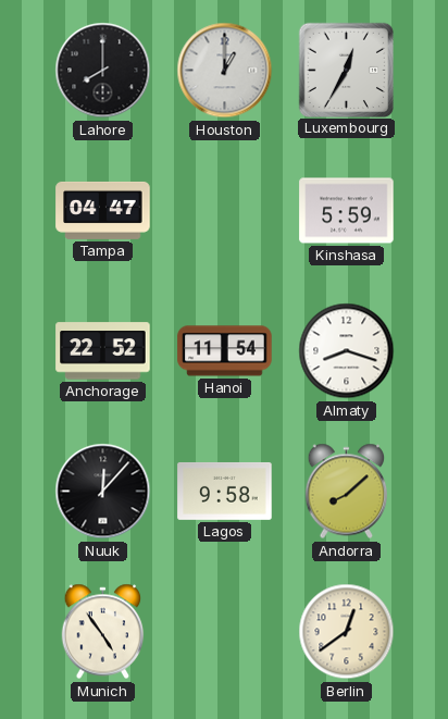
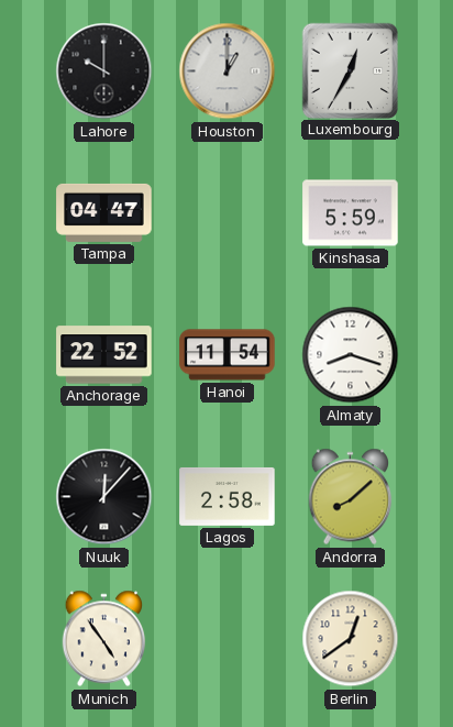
Lahore: 8:00 -> 10:00
Lagos: 9:58 -> 2:58
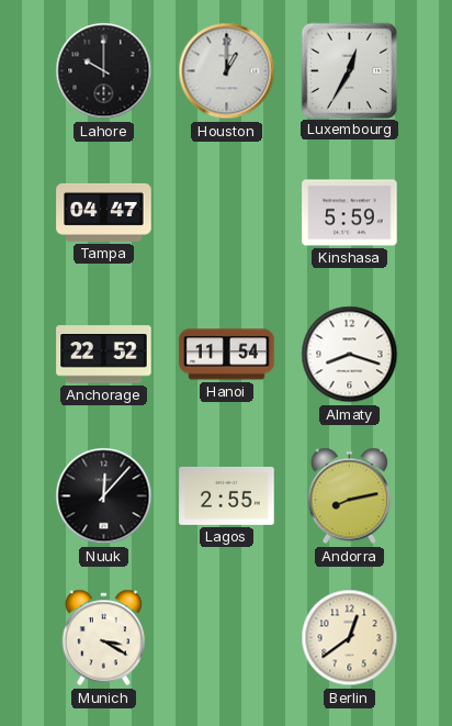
Lagos: 2:58 -> 2:55
Andorra: 8:08 -> 8:13
Munich: 4:54 -> 3:20
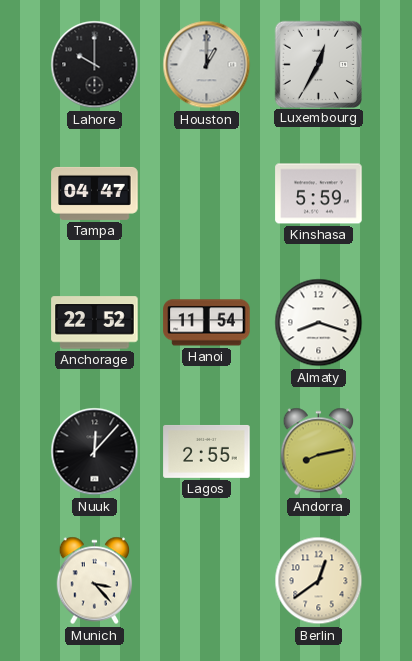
Munich: 3:20 -> 3:23
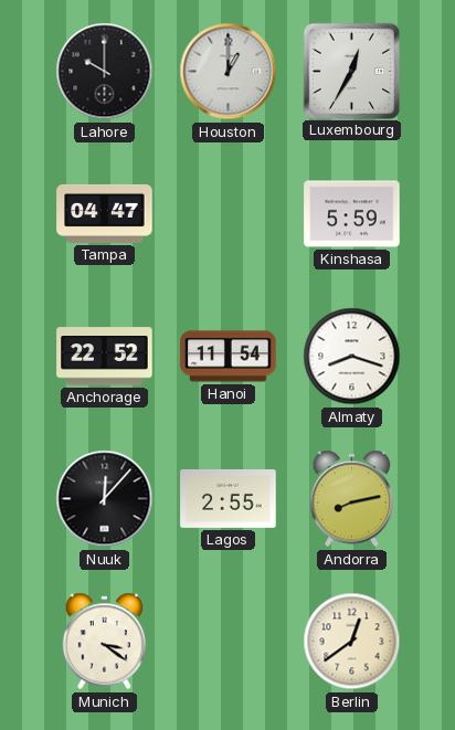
Munich: 3:23 -> 3:21
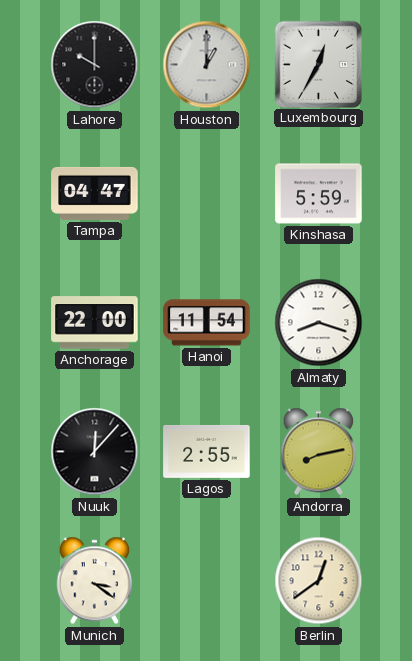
Anchorage: 22:52 -> 22:00
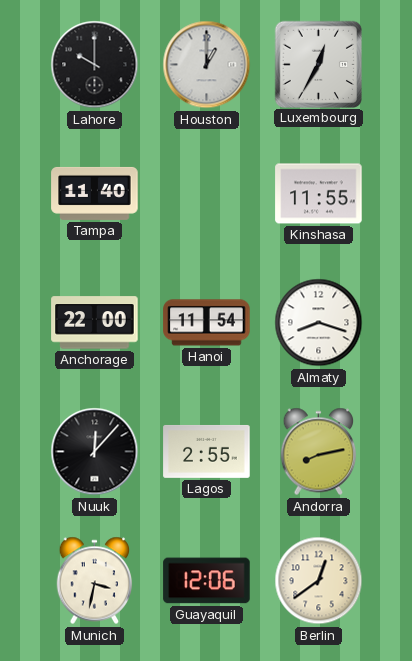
Tampa: 04:47 -> 11:40
Kinshasa: 5:59 -> 11:55
Munich: 3:21 -> 3:32
Guayaquil: none -> 12:06
